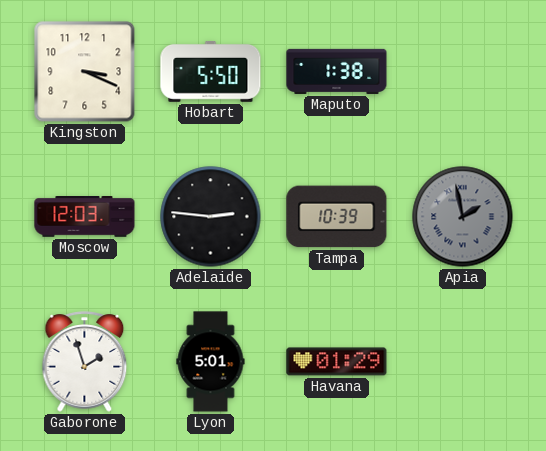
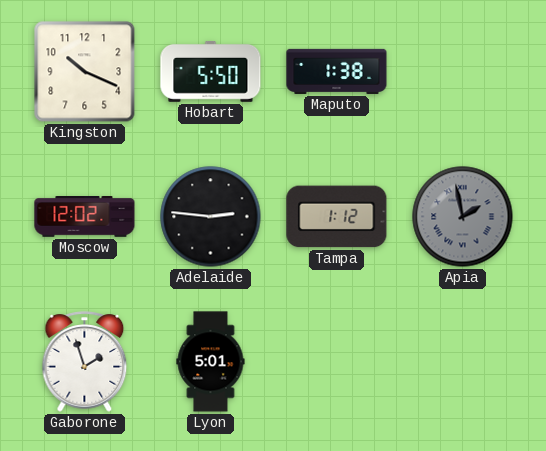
Kingston: 3:19 -> 10:19
Moscow: 12:03 -> 12:02
Tampa: 10:39 -> 1:12
Havana: 01:29 -> none
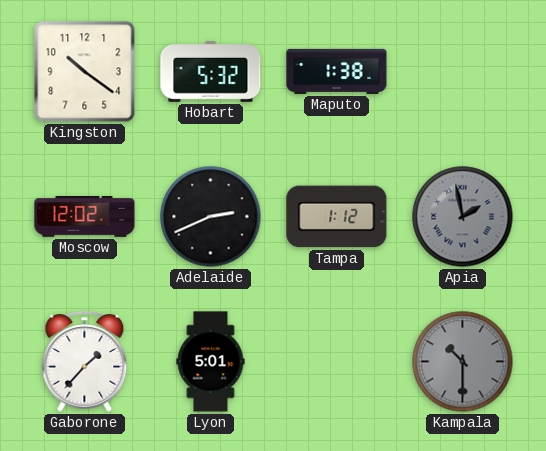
Kingston: 10:19 -> 10:21
Hobart: 5:50 -> 5:32
Adelaide: 2:46 -> 2:41
Gaborone: 1:57 -> 1:37
Kampala: none -> 10:30
